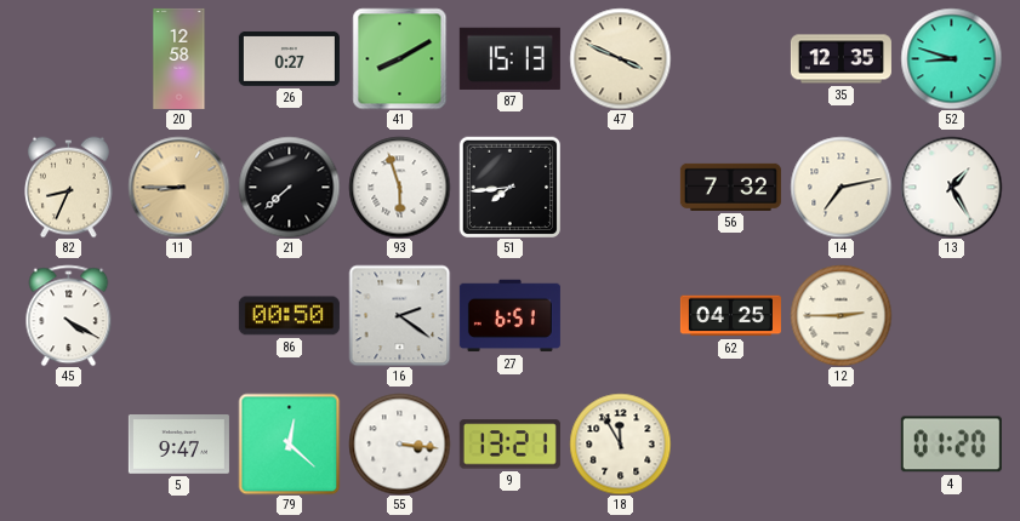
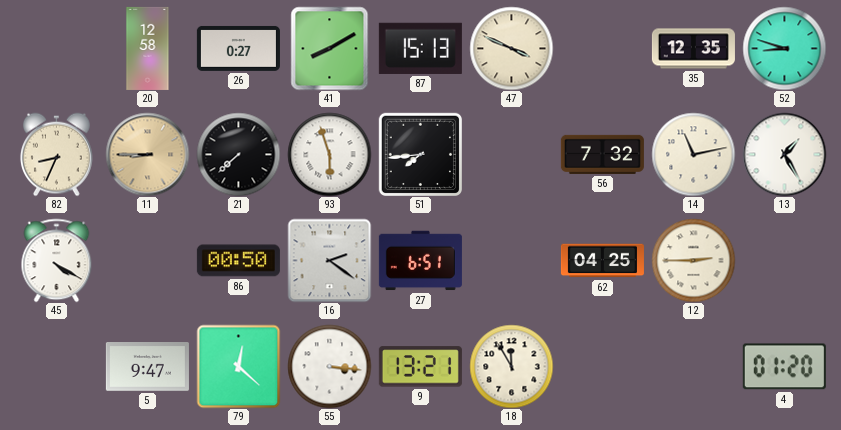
14: 7:13 -> 11:13
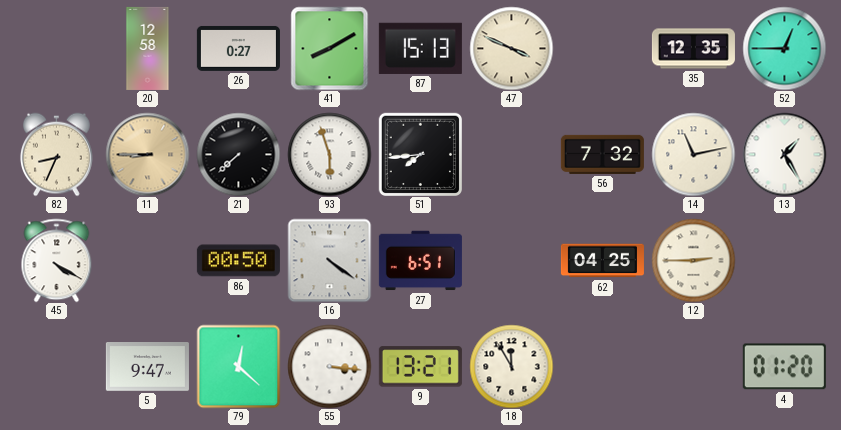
52: 8:48 -> 12:45
16: 2:21 -> 4:21
